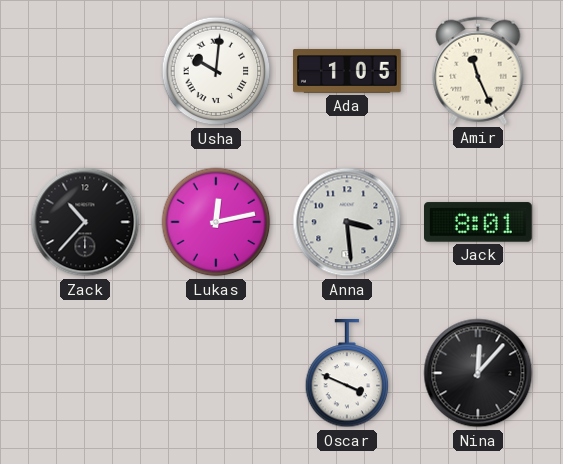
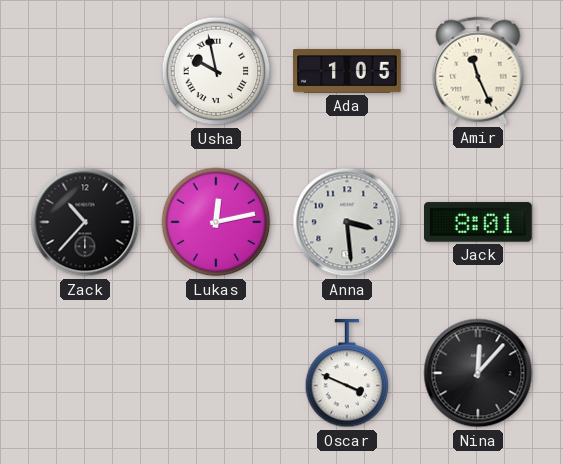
Usha: 10:01 -> 9:58
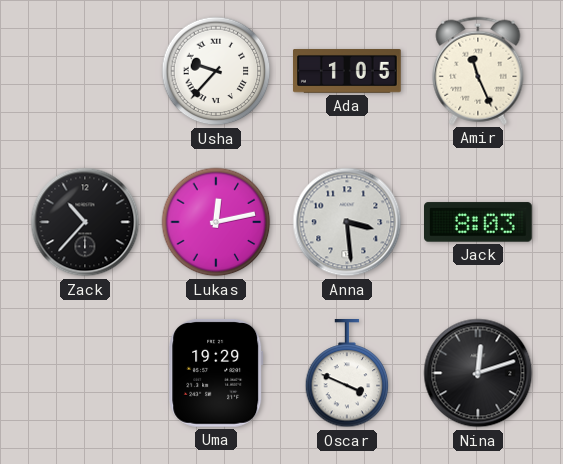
Usha: 9:58 -> 9:37
Jack: 8:01 -> 8:03
Uma: none -> 19:29
Nina: 12:07 -> 12:12
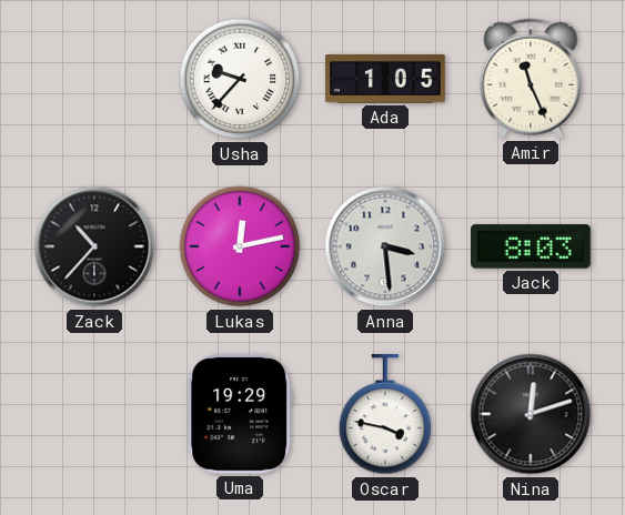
Oscar: 3:49 -> 3:47
